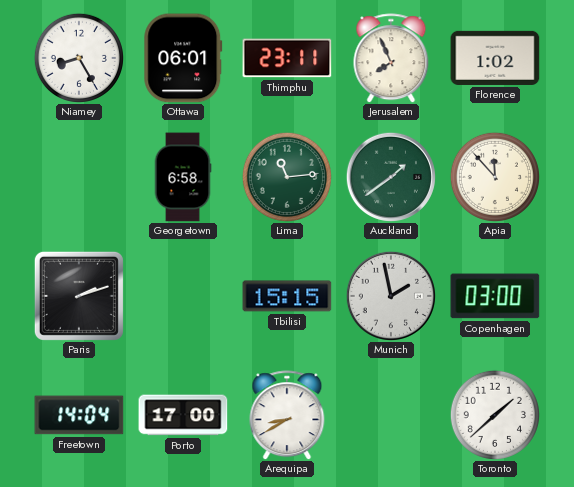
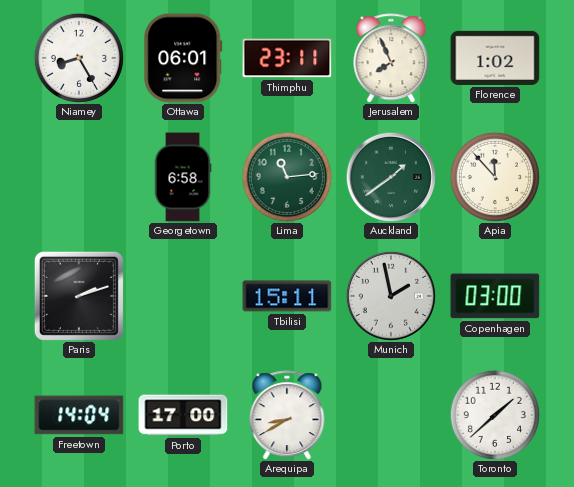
Tbilisi: 15:15 -> 15:11
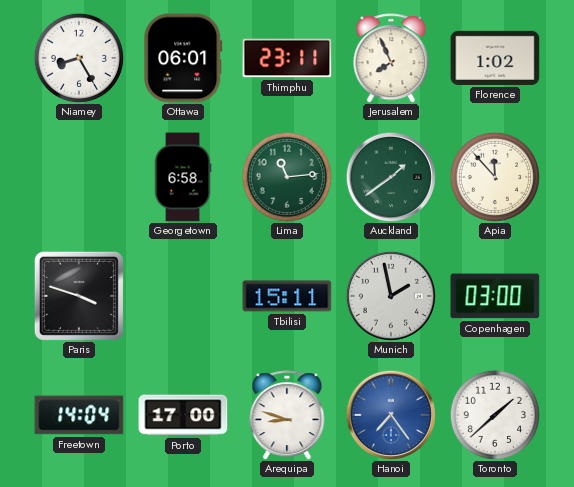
Paris: 2:12 -> 3:48
Arequipa: 8:40 -> 8:48
Hanoi: none -> 7:24
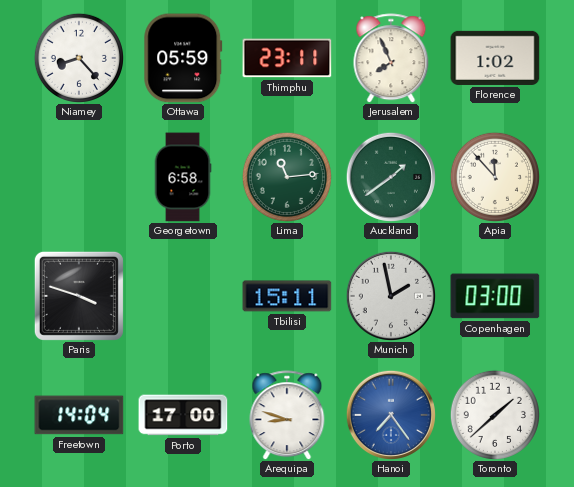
Niamey: 8:25 -> 8:23
Ottawa: 06:01 -> 05:59
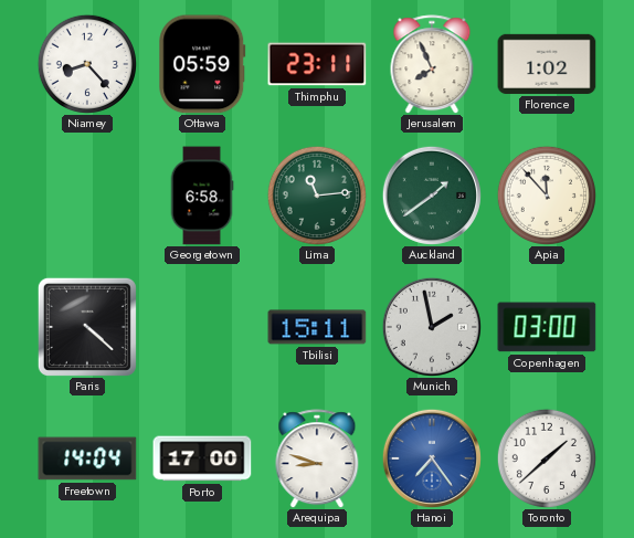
Paris: 3:48 -> 4:22
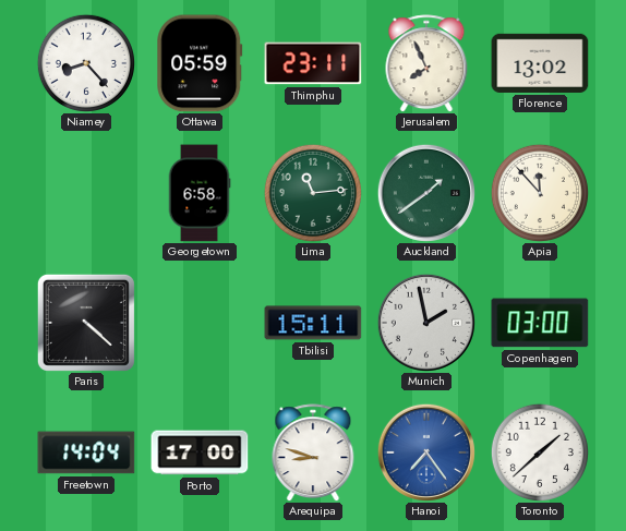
Florence: 1:02 -> 13:02
